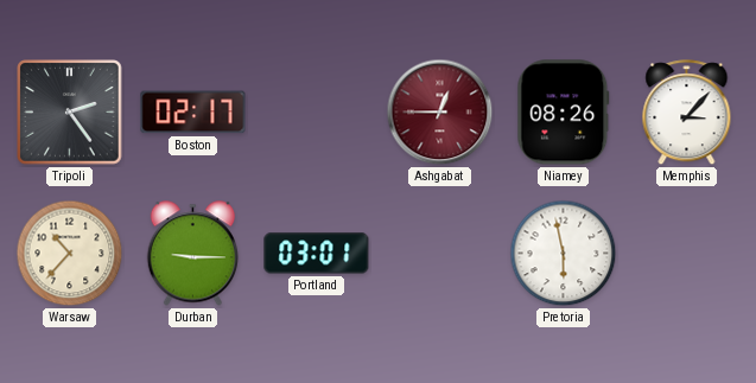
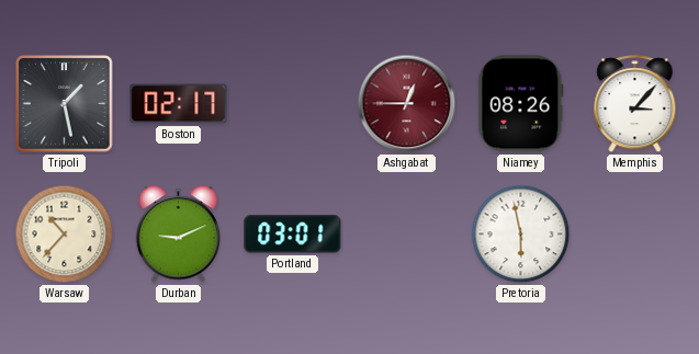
Tripoli: 2:24 -> 1:28
Durban: 9:15 -> 9:11
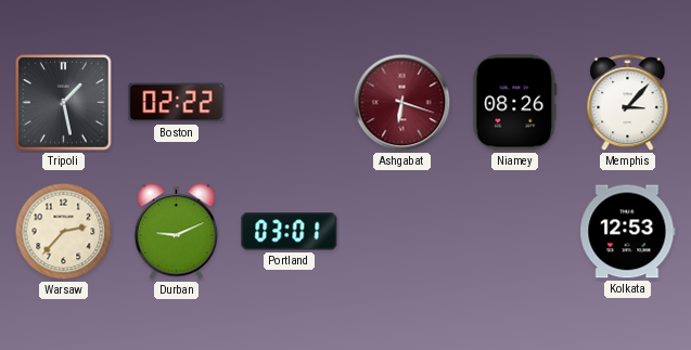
Boston: 02:17 -> 02:22
Ashgabat: 12:45 -> 6:18
Warsaw: 10:37 -> 2:37
Pretoria: 5:58 -> none
Kolkata: none -> 12:53
